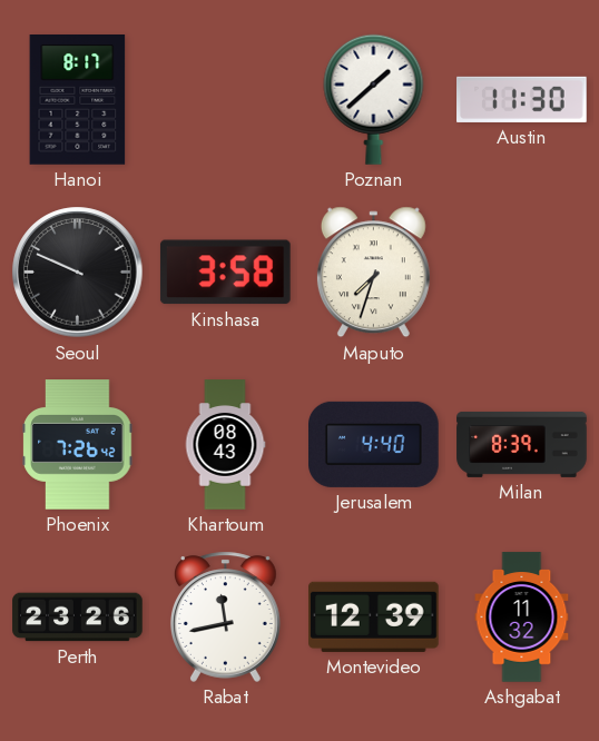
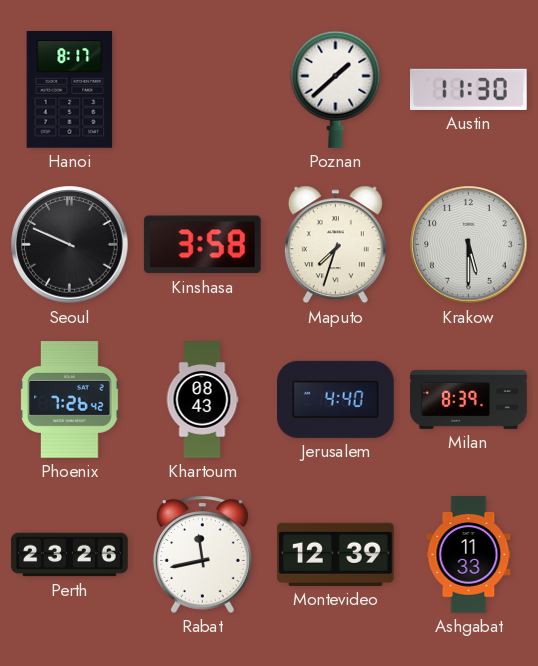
Krakow: none -> 5:30
Ashgabat: 11:32 -> 11:33
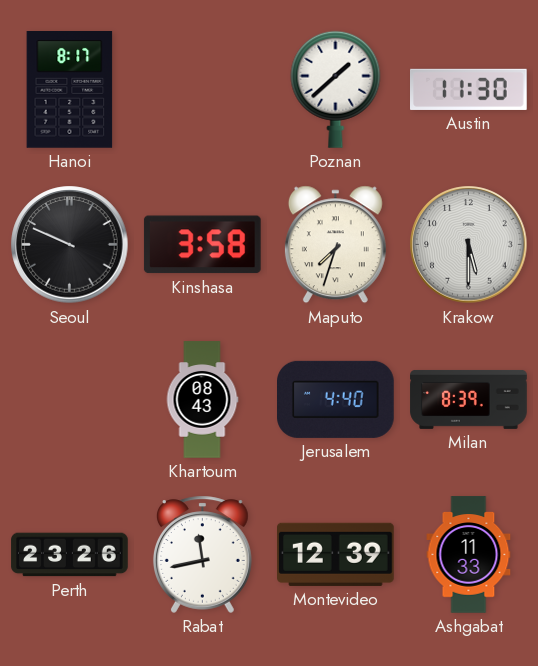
Phoenix: 7:26 -> none
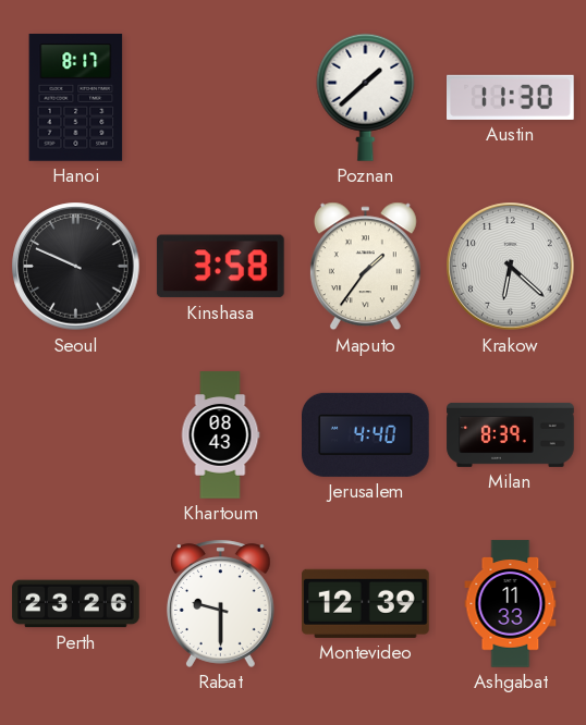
Maputo: 7:33 -> 1:36
Krakow: 5:30 -> 6:22
Rabat: 11:43 -> 9:30
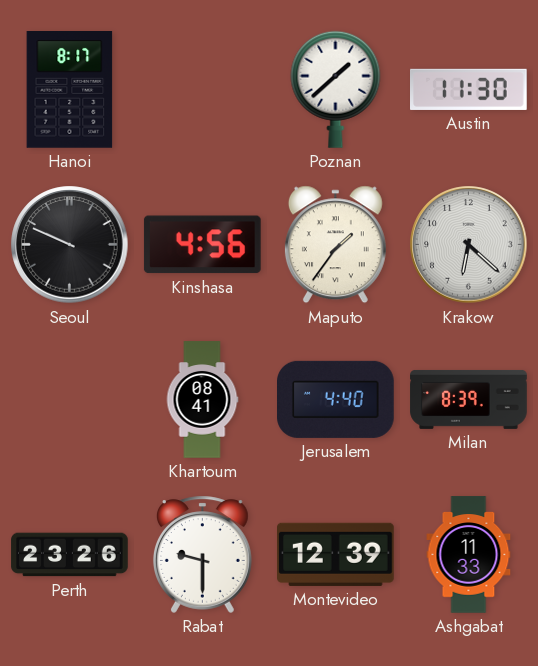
Kinshasa: 3:58 -> 4:56
Khartoum: 08:43 -> 08:41
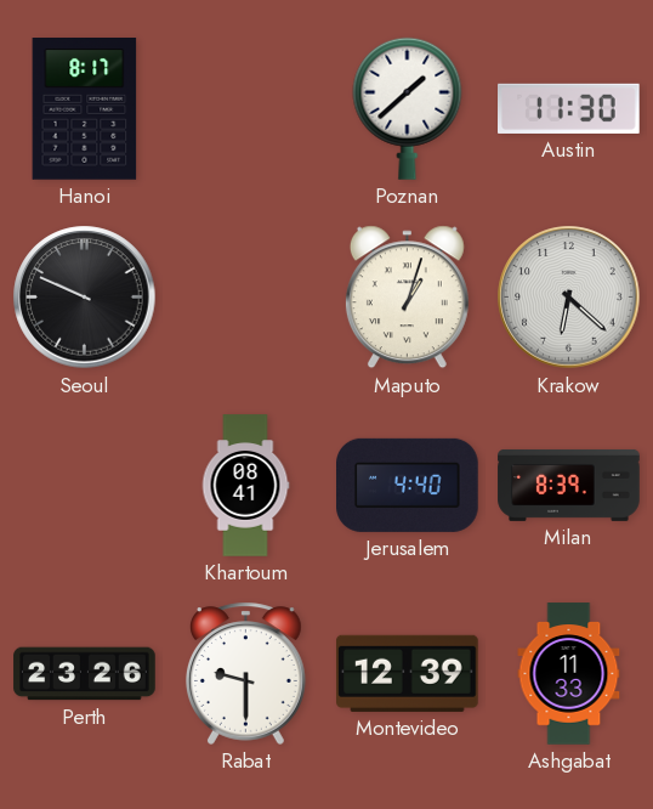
Kinshasa: 4:56 -> none
Maputo: 1:36 -> 1:03
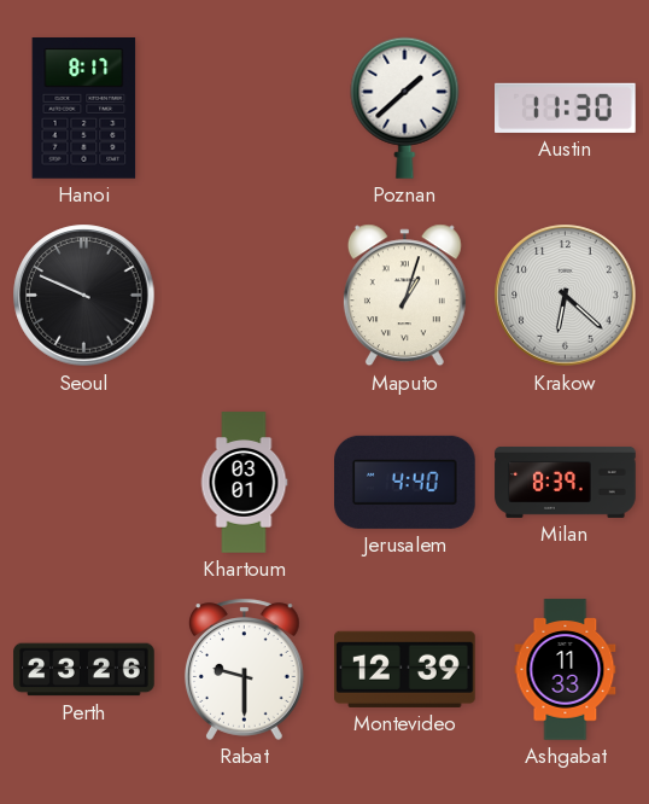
Khartoum: 08:41 -> 03:01
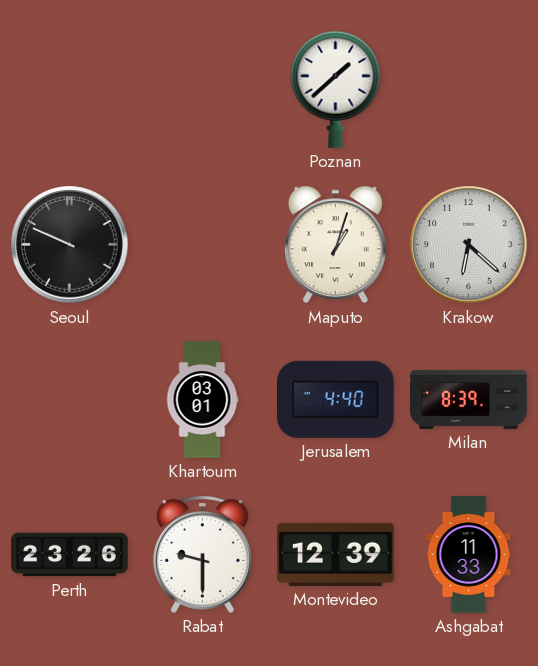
Hanoi: 8:17 -> none
Austin: 11:30 -> none
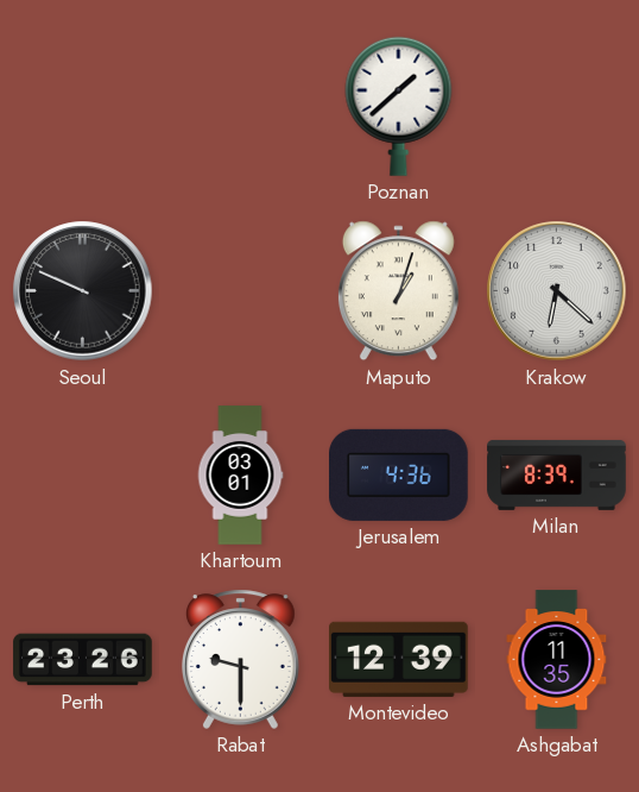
Jerusalem: 4:40 -> 4:36
Ashgabat: 11:33 -> 11:35
